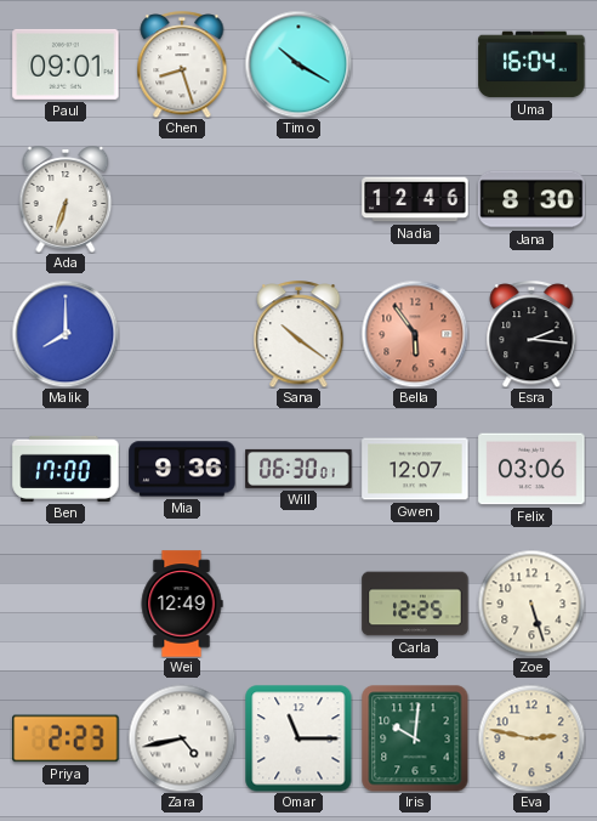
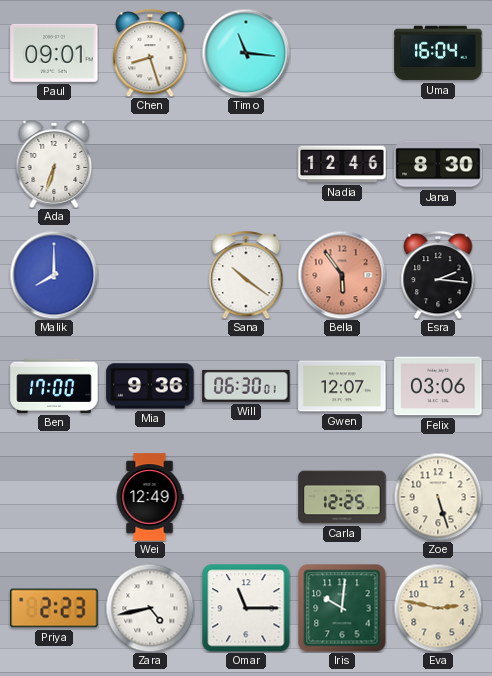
Timo: 10:20 -> 11:16
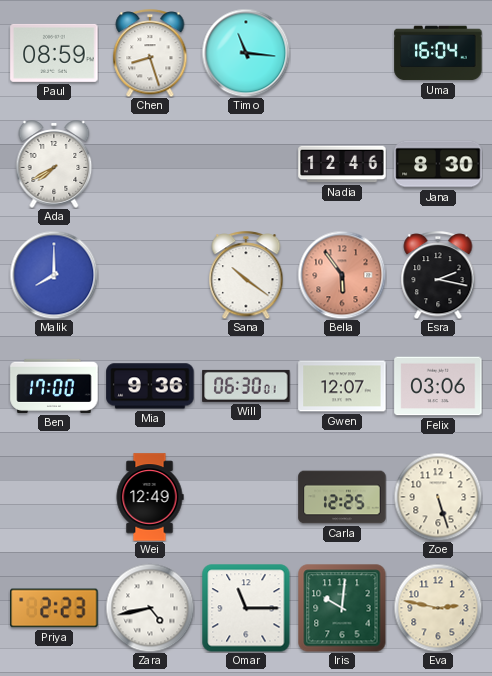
Paul: 09:01 -> 08:59
Ada: 6:33 -> 7:40
Esra: 2:16 -> 2:17
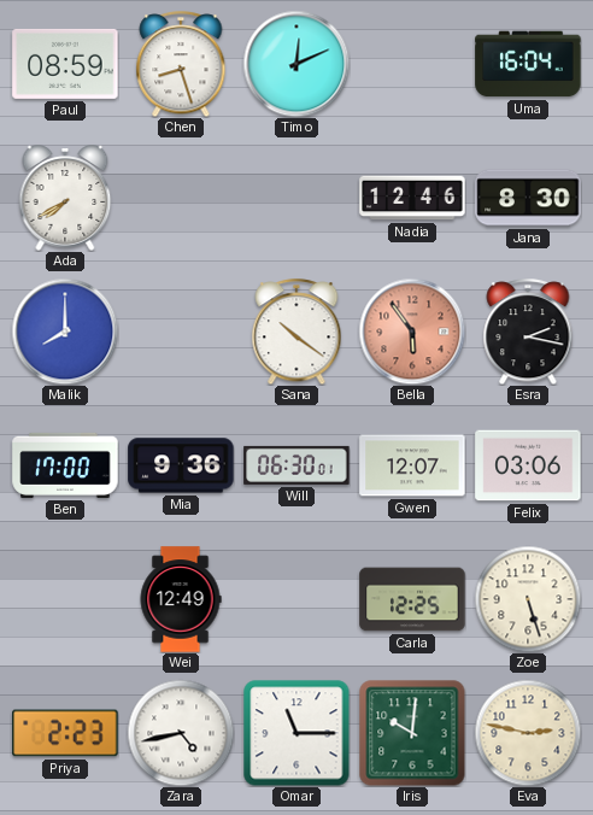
Timo: 11:16 -> 12:11
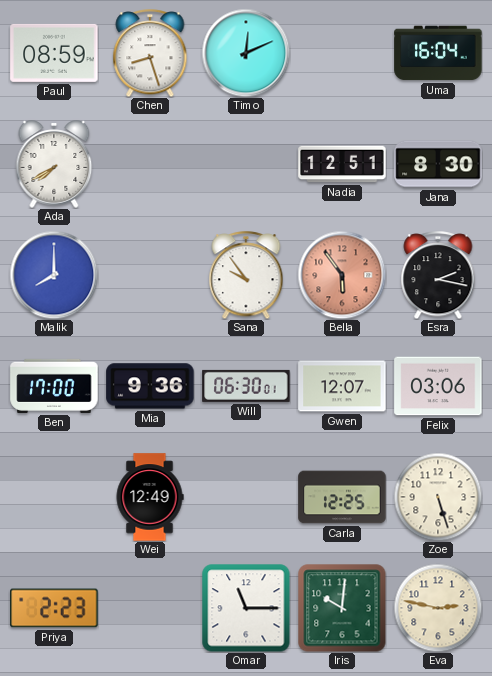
Nadia: 12:46 -> 12:51
Sana: 10:21 -> 9:54
Zara: 4:43 -> none
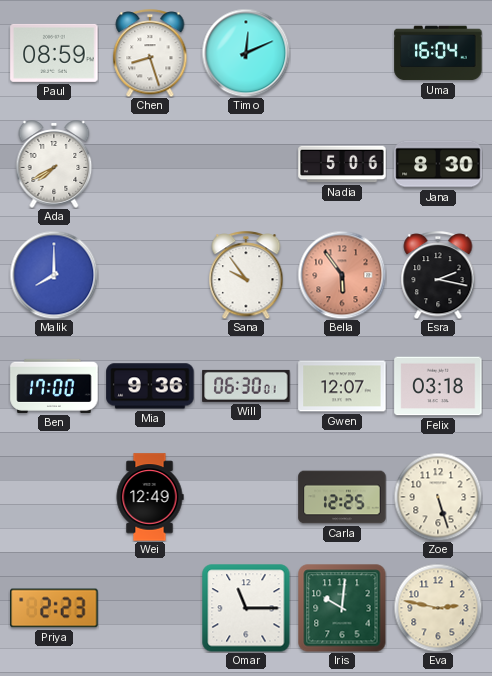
Nadia: 12:51 -> 5:06
Felix: 03:06 -> 03:18
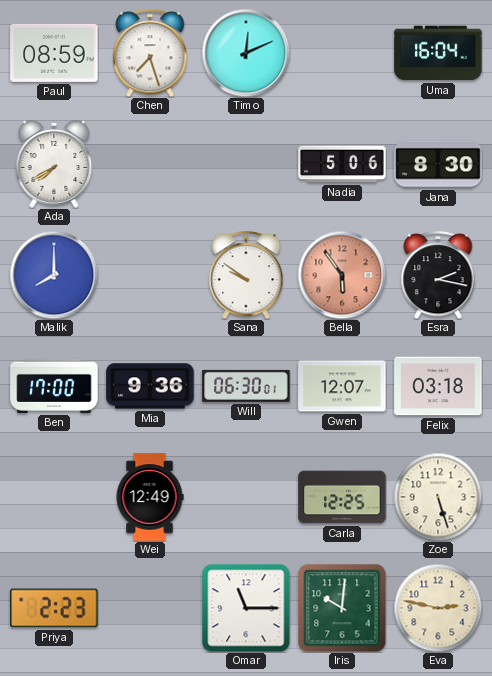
Chen: 8:27 -> 7:27
Sana: 9:54 -> 9:51
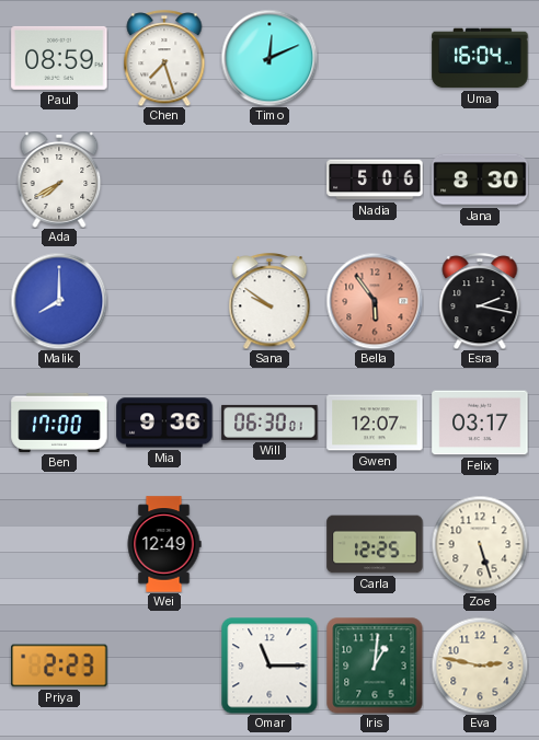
Felix: 03:18 -> 03:17
Iris: 10:01 -> 1:01
